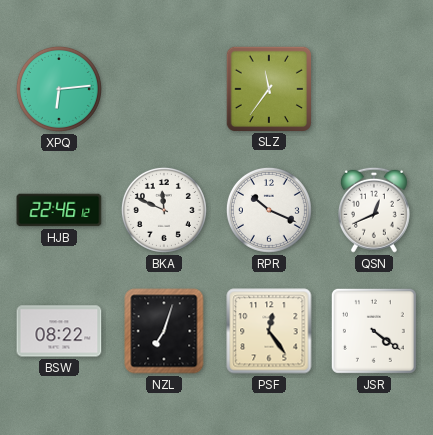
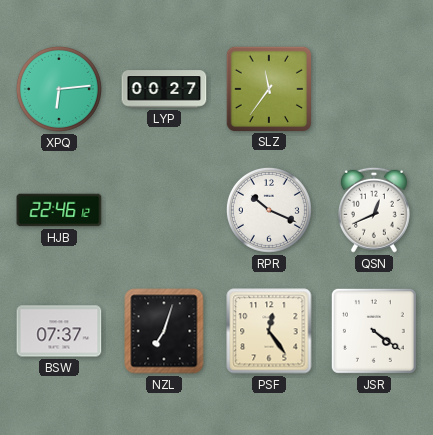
LYP: none -> 00:27
BKA: 11:49 -> none
BSW: 08:22 -> 07:37
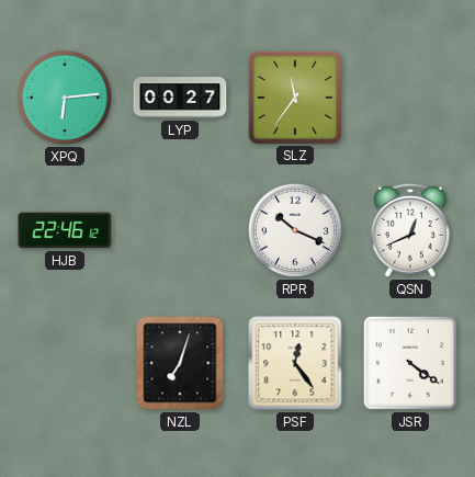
BSW: 07:37 -> none
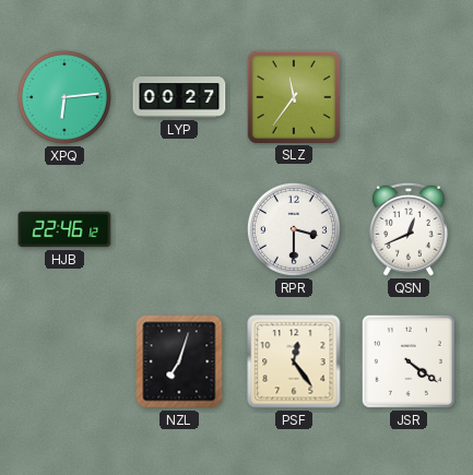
RPR: 10:19 -> 3:30
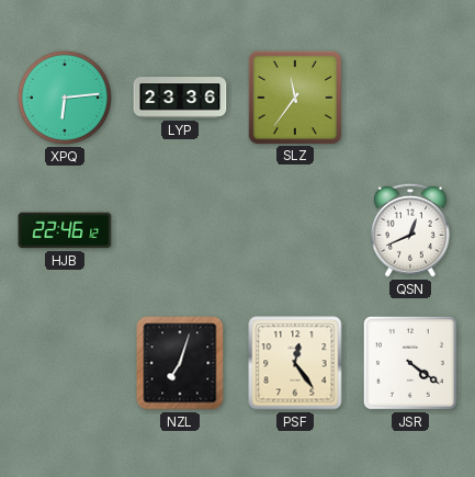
LYP: 00:27 -> 23:36
RPR: 3:30 -> none
